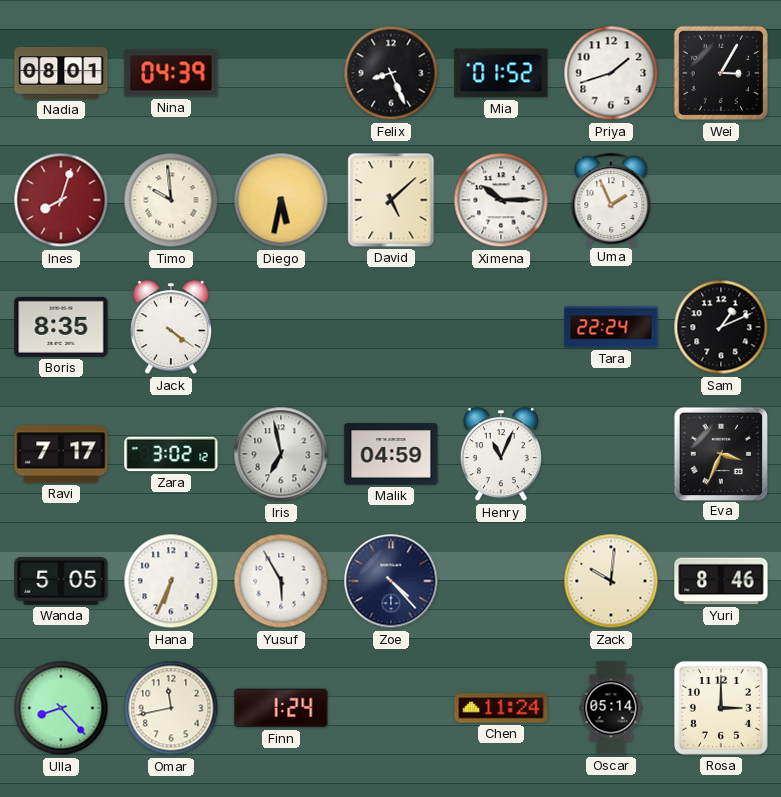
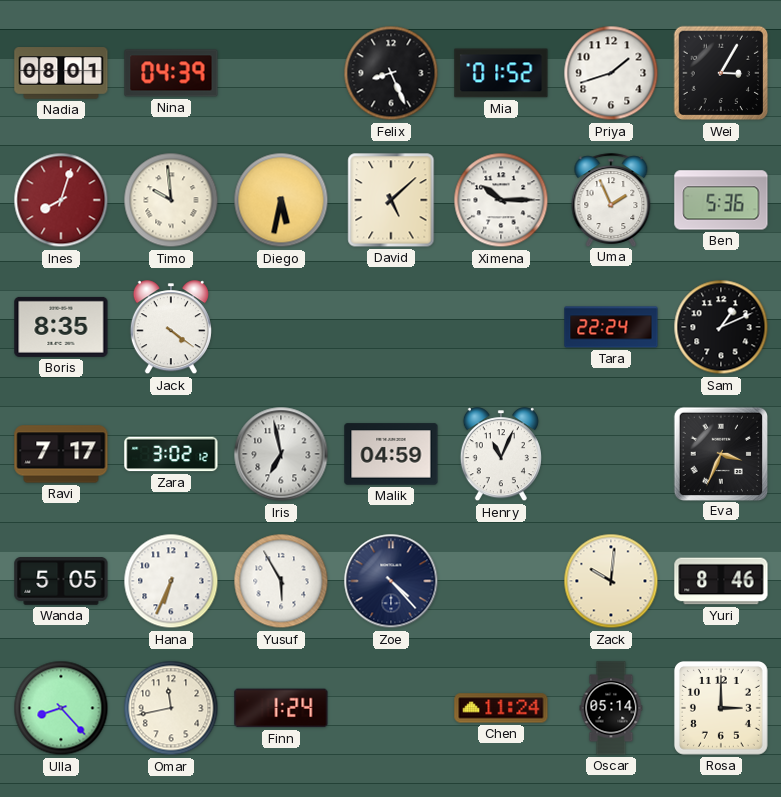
Ben: none -> 5:36
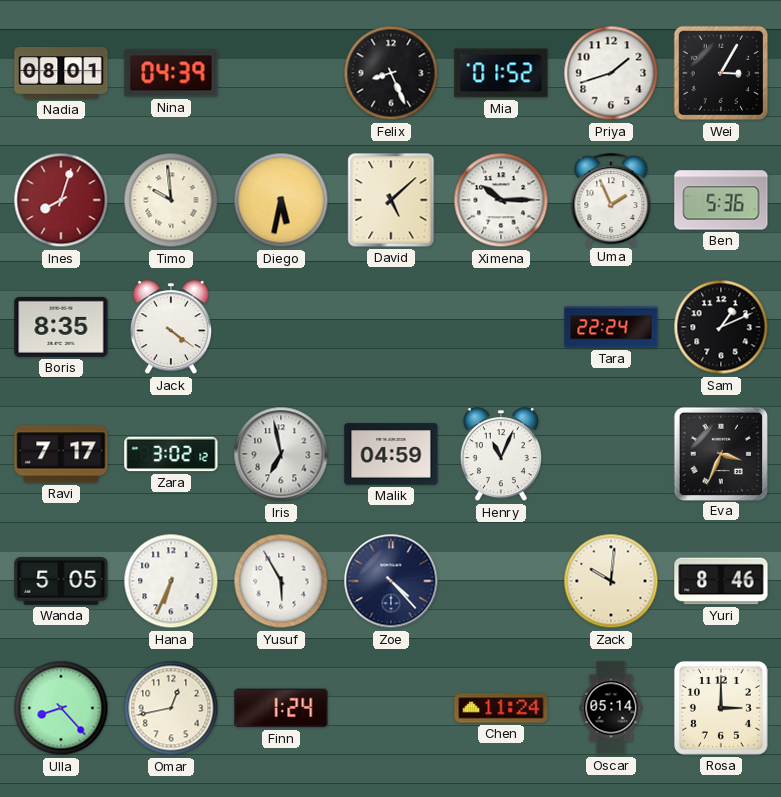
Omar: 11:43 -> 12:43
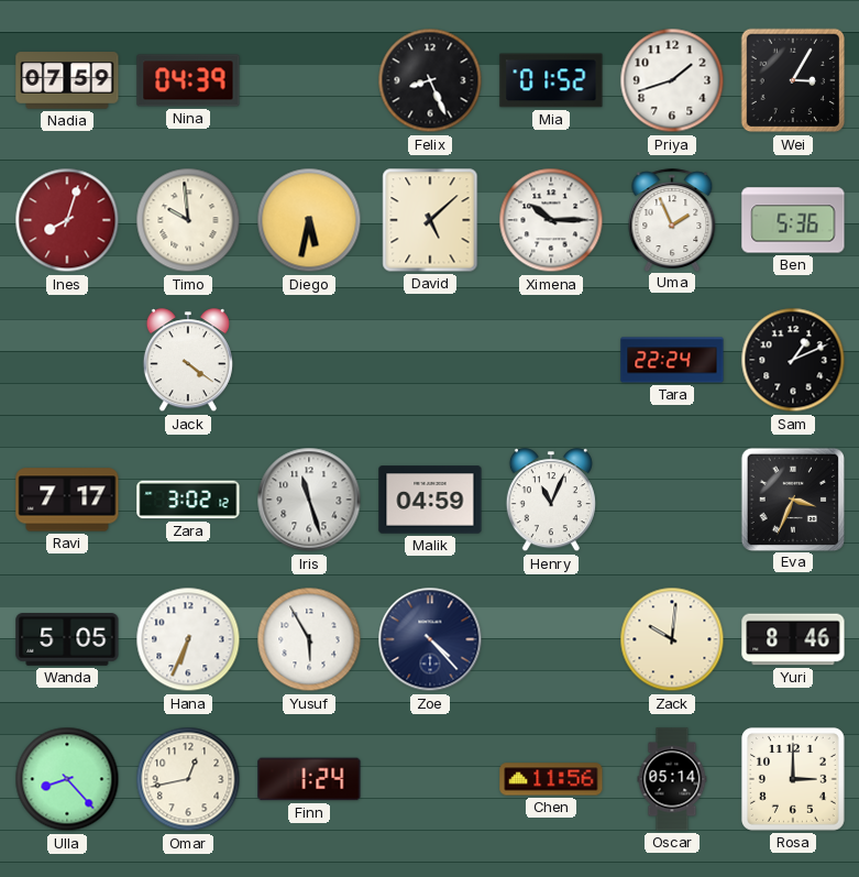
Nadia: 08:01 -> 07:59
Boris: 8:35 -> none
Iris: 6:58 -> 11:27
Chen: 11:24 -> 11:56
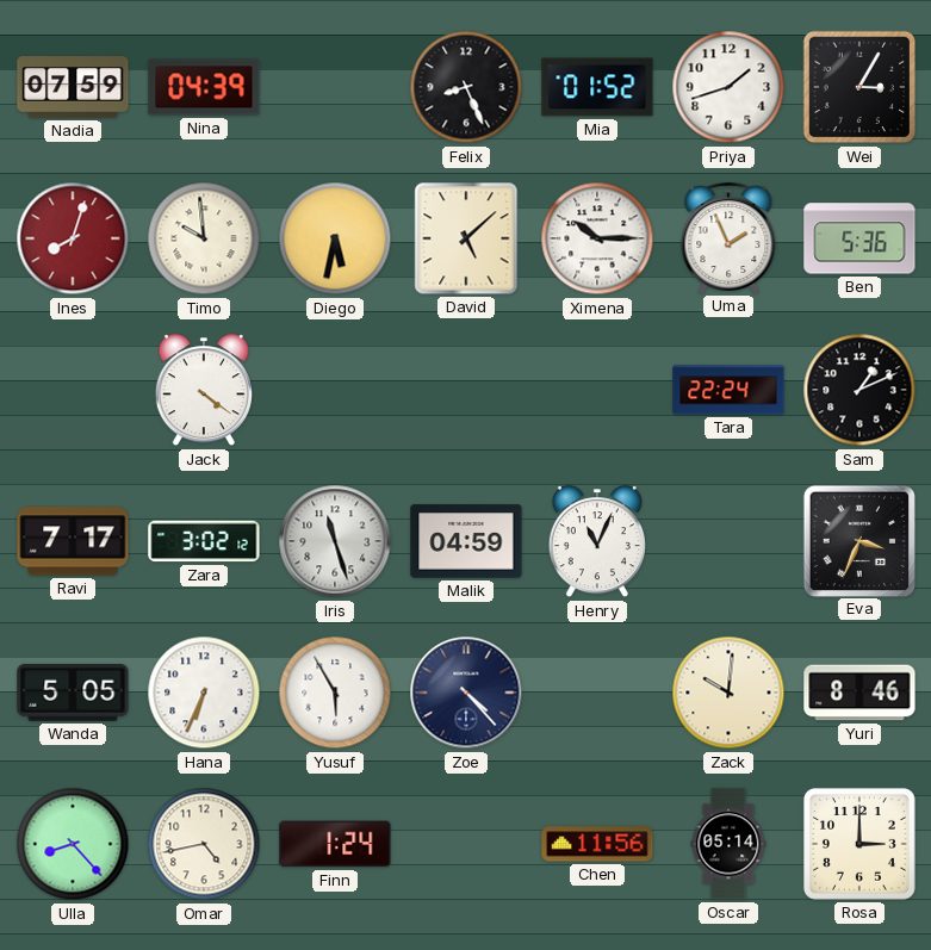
Omar: 12:43 -> 4:43
